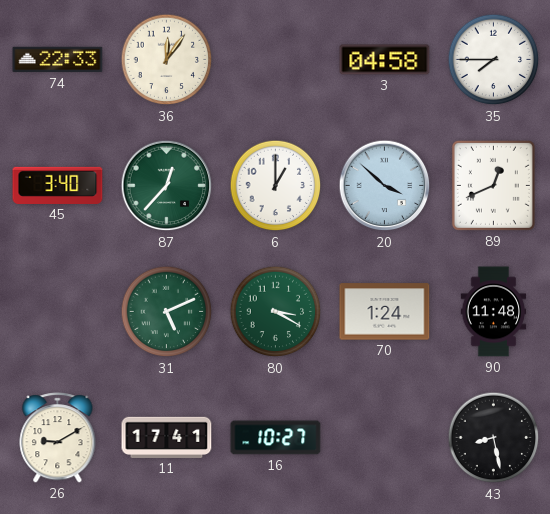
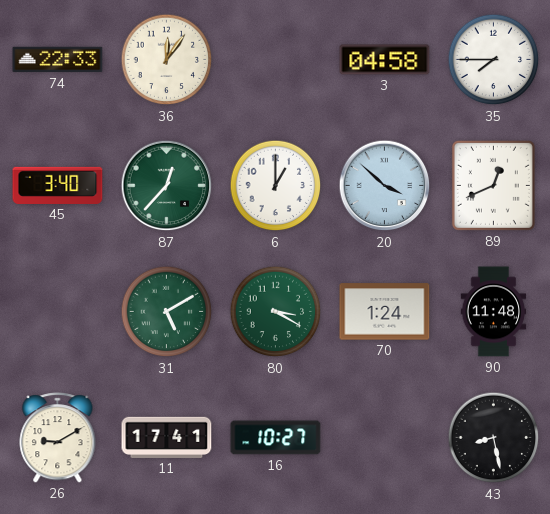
31: 5:11 -> 5:10
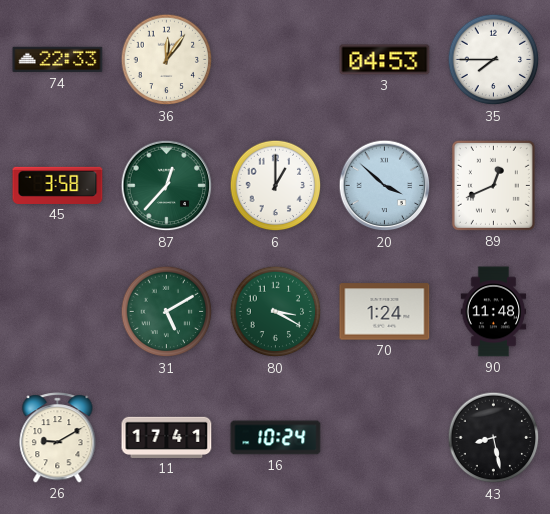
3: 04:58 -> 04:53
45: 3:40 -> 3:58
16: 10:27 -> 10:24
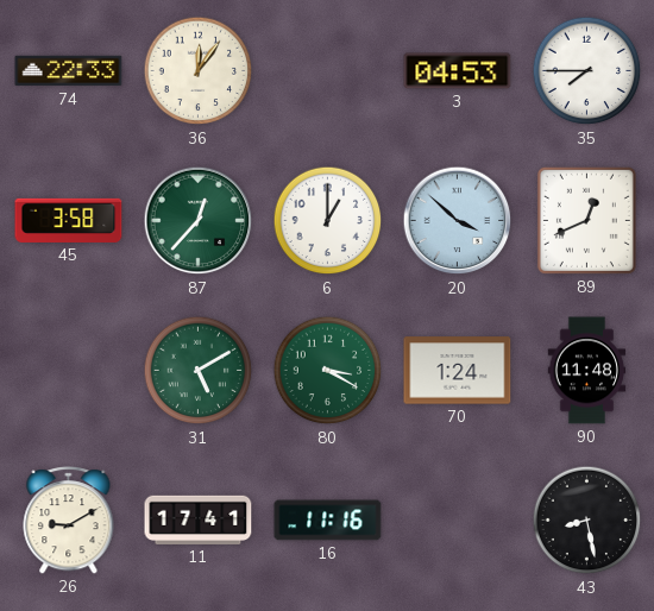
16: 10:24 -> 11:16
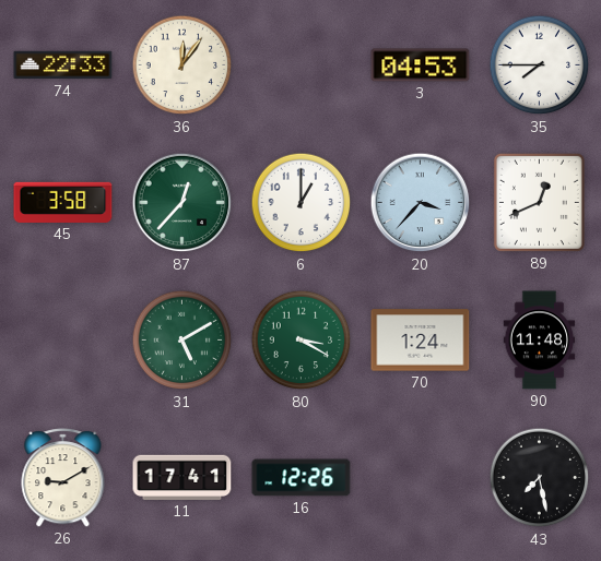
20: 3:52 -> 3:37
16: 11:16 -> 12:26
43: 8:28 -> 7:28
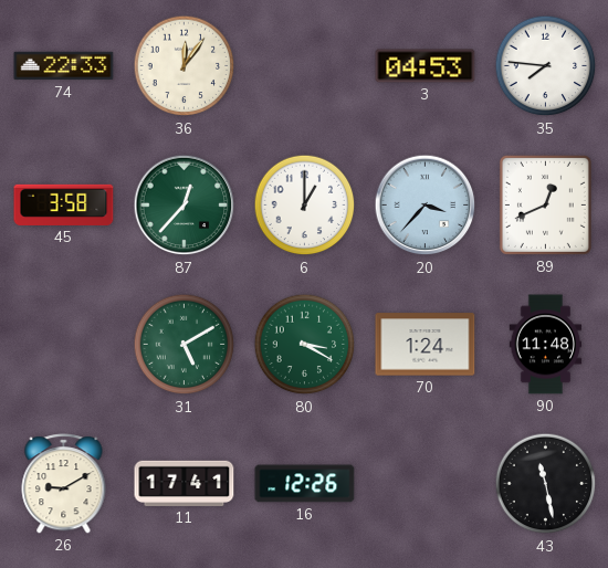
35: 7:45 -> 7:46
43: 7:28 -> 11:28
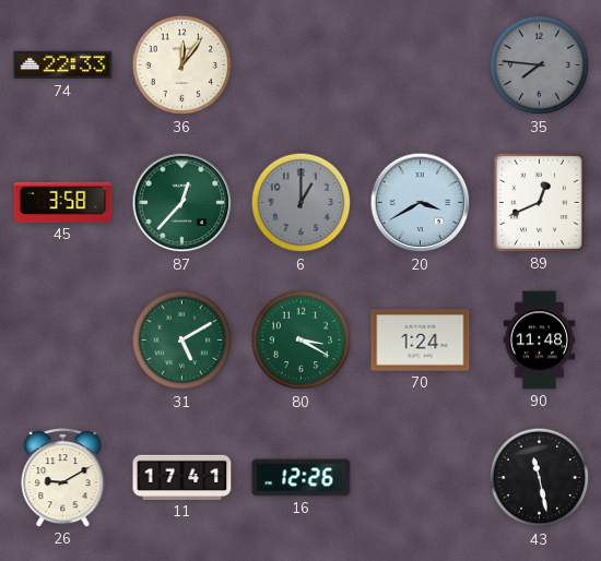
3: 04:53 -> none
35 dial: white -> grey
6 dial: white -> grey
20: 3:37 -> 3:40
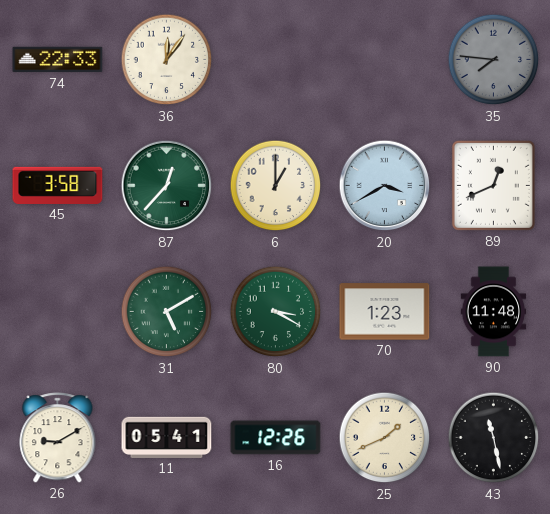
6 dial: grey -> cream
70: 1:24 -> 1:23
11: 17:41 -> 05:41
25: none -> 1:41
